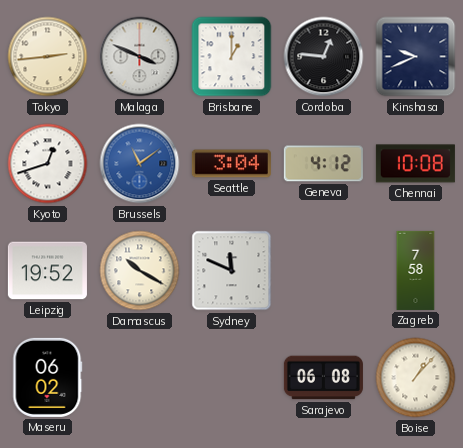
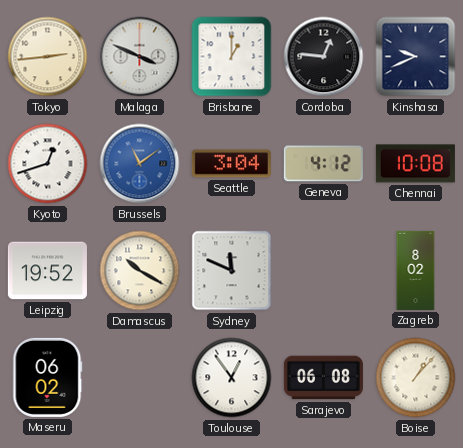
Zagreb: 7:58 -> 8:02
Toulouse: none -> 12:54
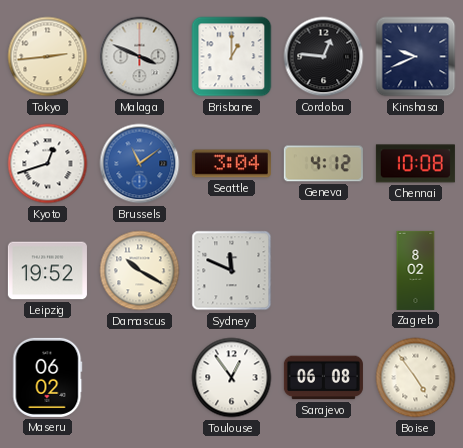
Boise: 1:07 -> 4:54
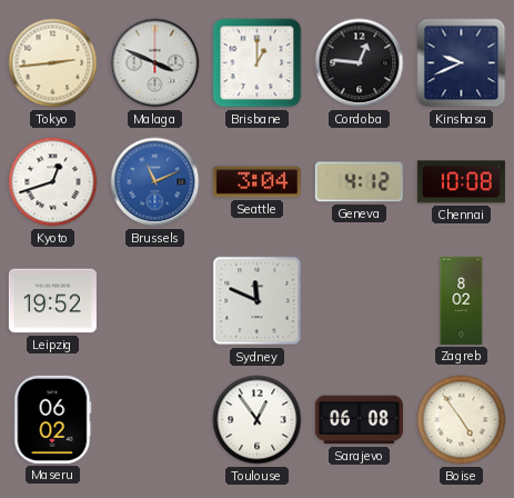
Brussels: 11:09 -> 11:11
Damascus: 10:20 -> none
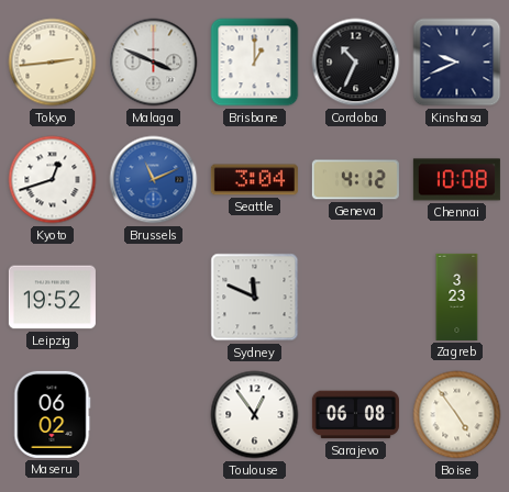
Cordoba: 12:46 -> 10:34
Zagreb: 8:02 -> 3:23
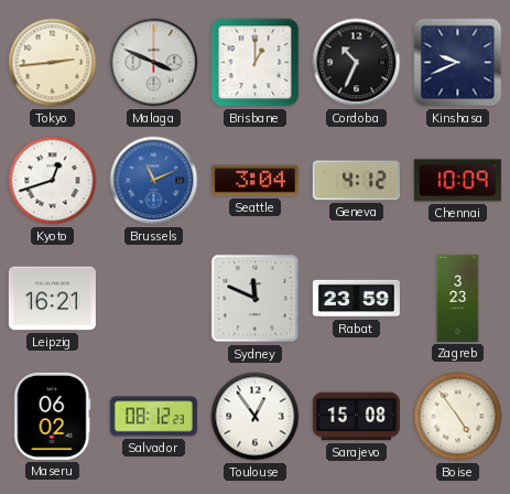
Chennai: 10:08 -> 10:09
Leipzig: 19:52 -> 16:21
Rabat: none -> 23:59
Salvador: none -> 08:12
Sarajevo: 06:08 -> 15:08
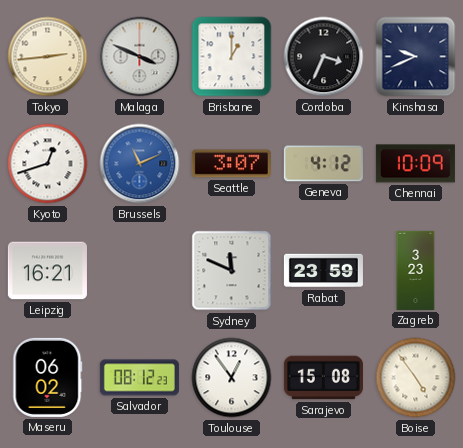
Cordoba: 10:34 -> 3:34
Seattle: 3:04 -> 3:07
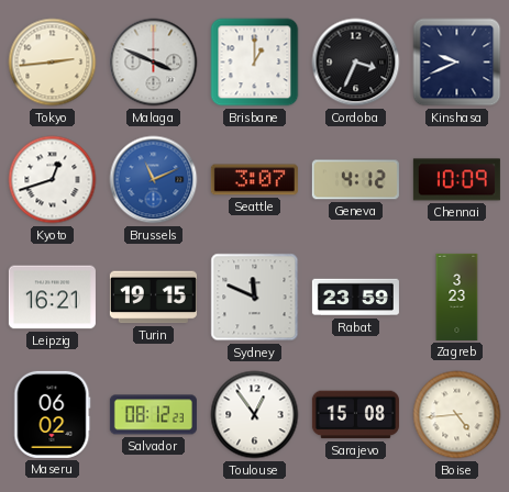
Turin: none -> 19:15
Boise: 4:54 -> 4:44
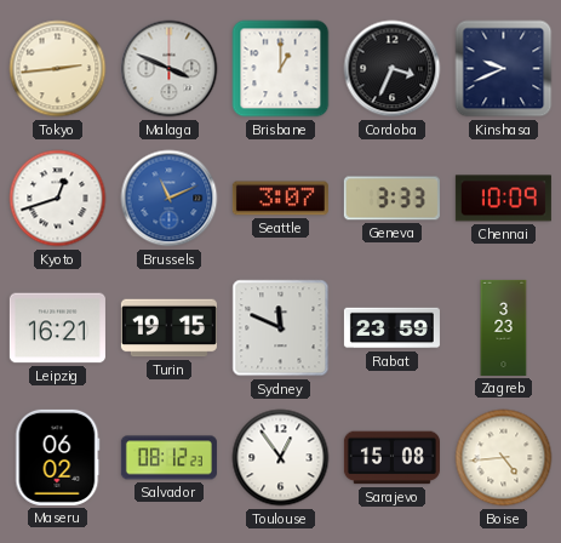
Geneva: 4:12 -> 3:33
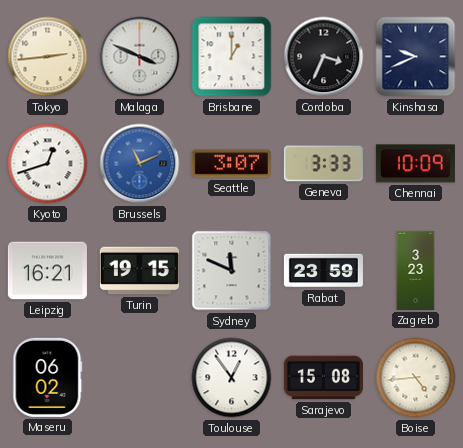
Salvador: 08:12 -> none
